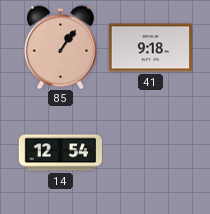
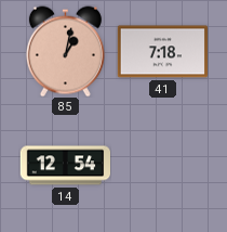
85: 1:06 -> 1:02
41: 9:18 -> 7:18
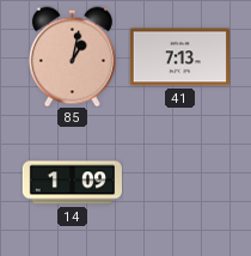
41: 7:18 -> 7:13
14: 12:54 -> 1:09
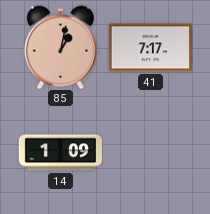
41: 7:13 -> 7:17
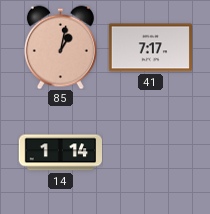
14: 1:09 -> 1:14
